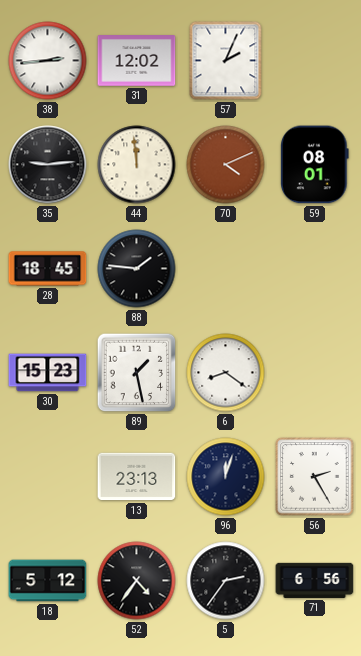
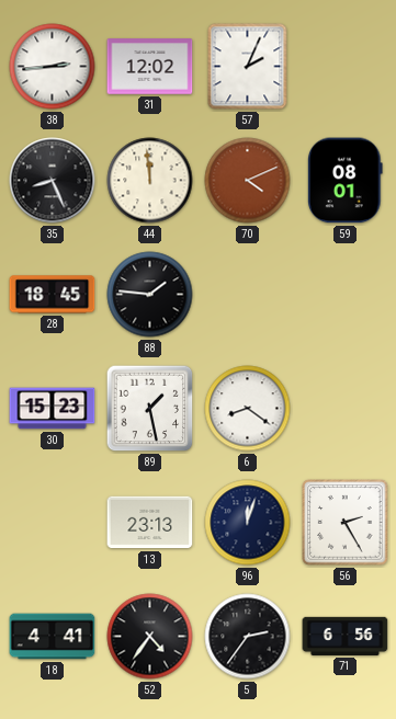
35: 9:14 -> 8:26
18: 5:12 -> 4:41
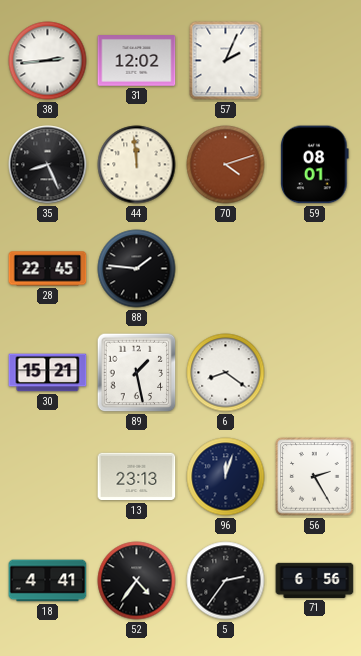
70: 4:11 -> 4:12
28: 18:45 -> 22:45
30: 15:23 -> 15:21
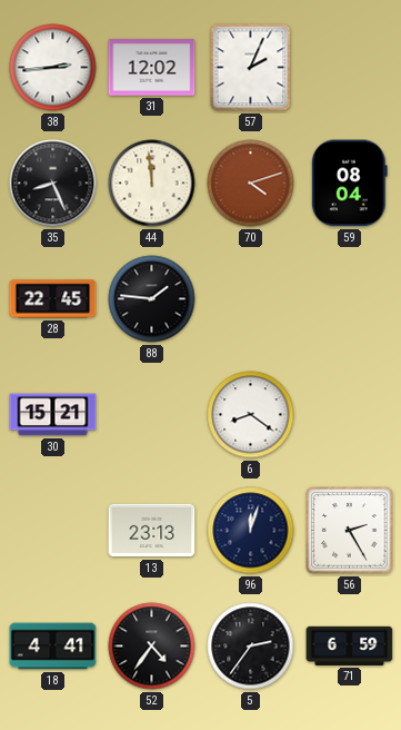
59: 08:01 -> 08:04
89: 1:28 -> none
71: 6:56 -> 6:59
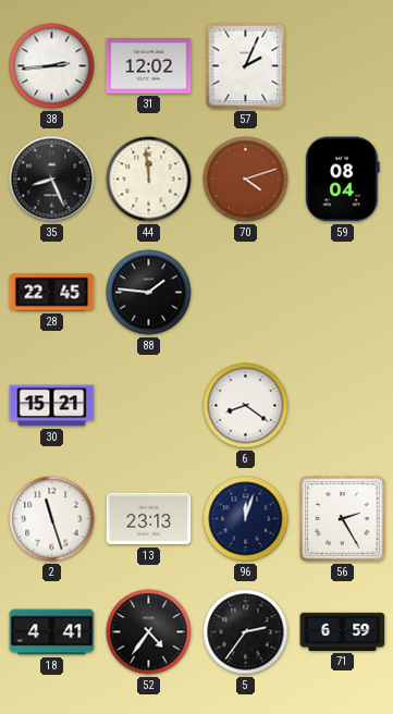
2: none -> 11:27
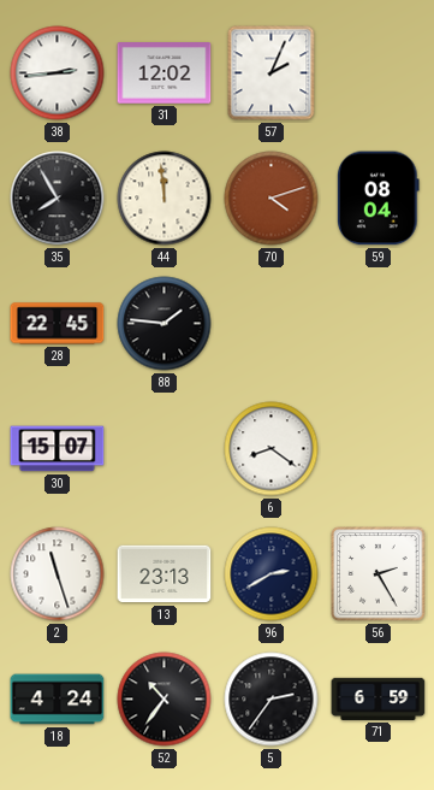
35: 8:26 -> 7:55
30: 15:21 -> 15:07
96: 12:03 -> 2:40
18: 4:41 -> 4:24
52: 4:36 -> 10:36
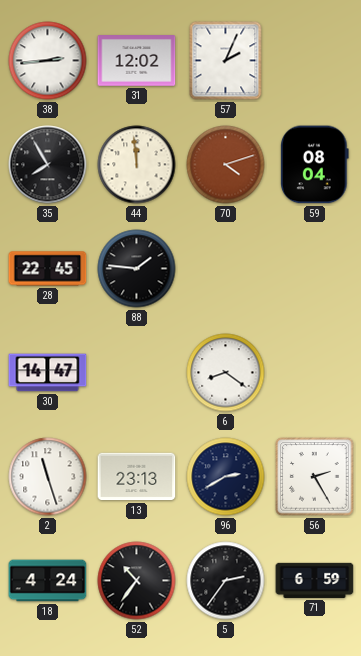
30: 15:07 -> 14:47
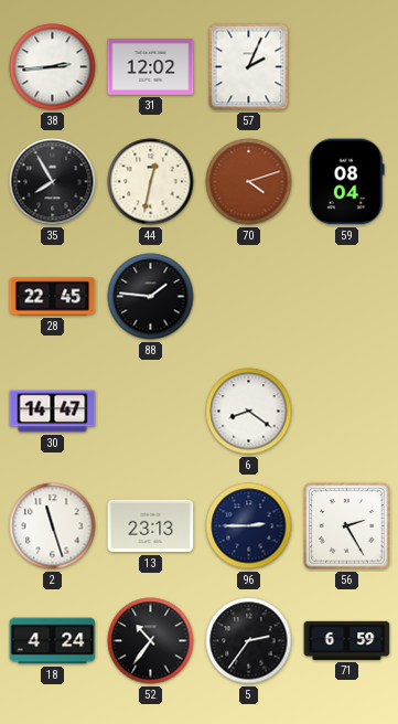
44: 11:59 -> 12:32
96: 2:40 -> 2:45
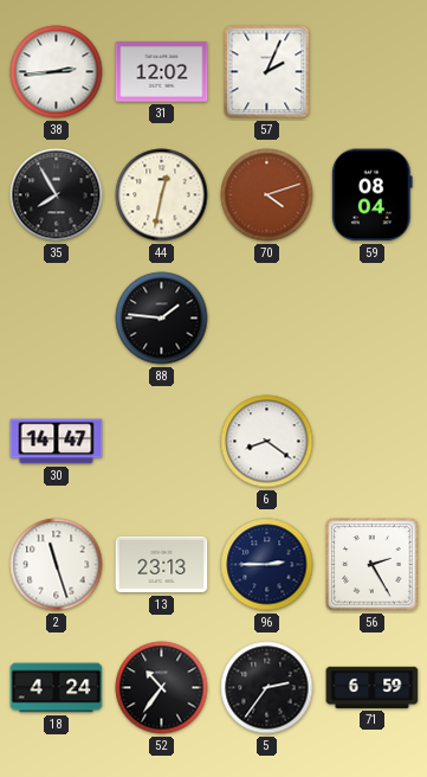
28: 22:45 -> none
